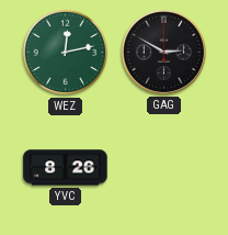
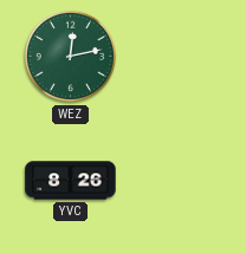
GAG: 2:50 -> none
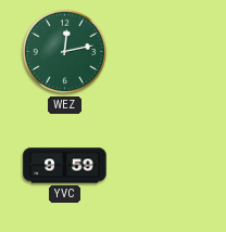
YVC: 8:26 -> 9:59
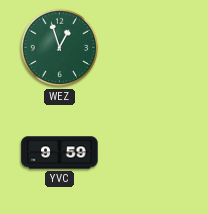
WEZ: 12:13 -> 12:57
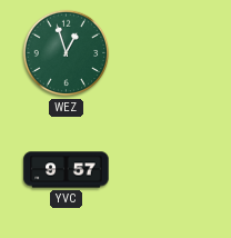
YVC: 9:59 -> 9:57
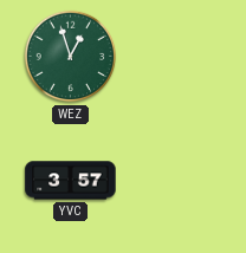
YVC: 9:57 -> 3:57
